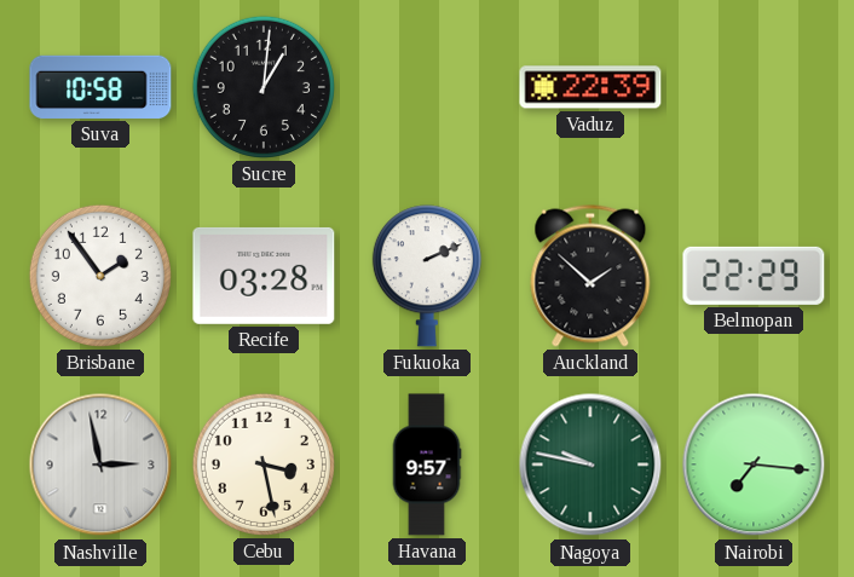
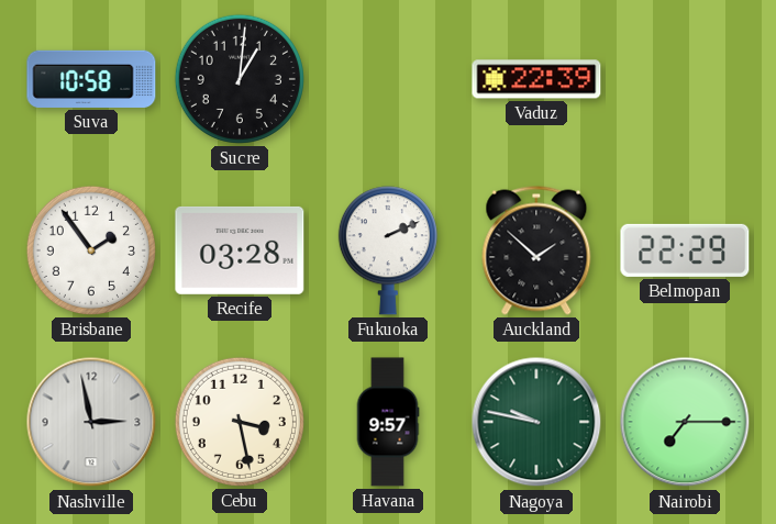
Nairobi: 7:16 -> 7:15
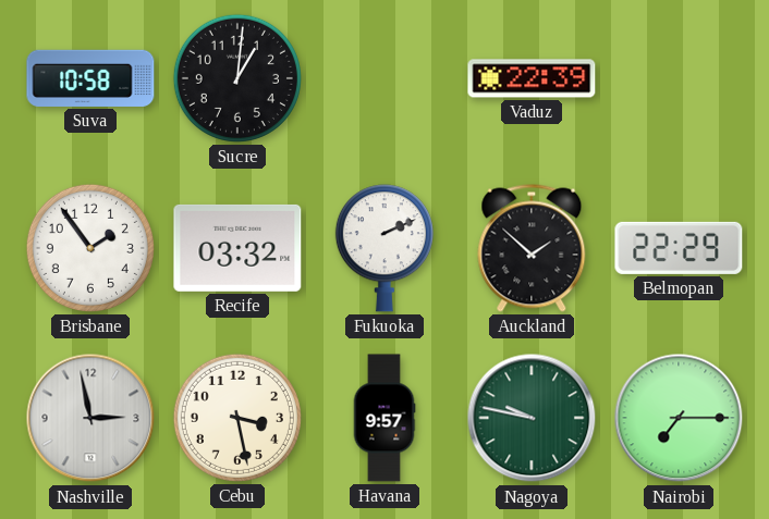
Recife: 03:28 -> 03:32
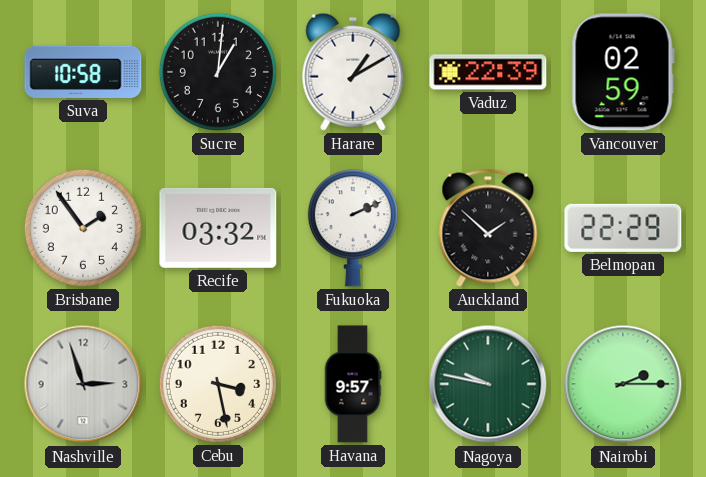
Harare: none -> 1:10
Vancouver: none -> 02:59
Nashville: 2:58 -> 2:57
Nairobi: 7:15 -> 2:15
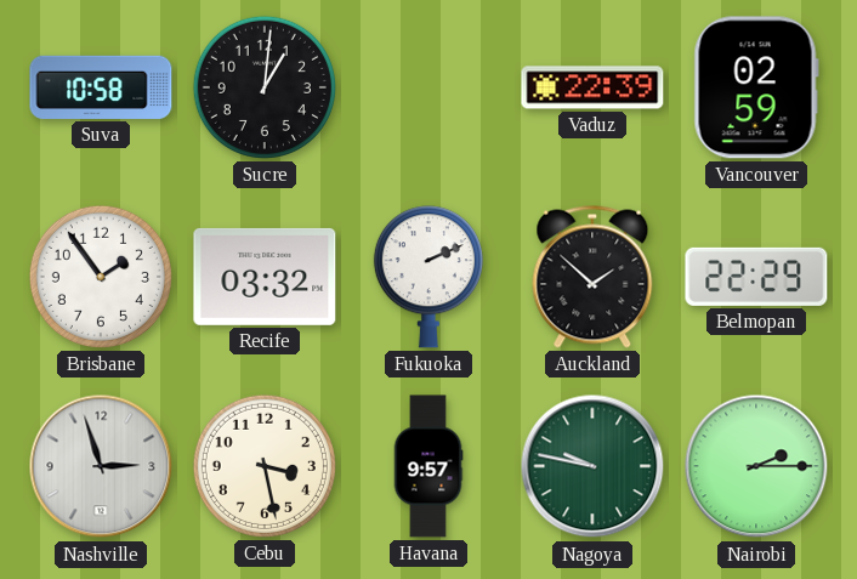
Harare: 1:10 -> none
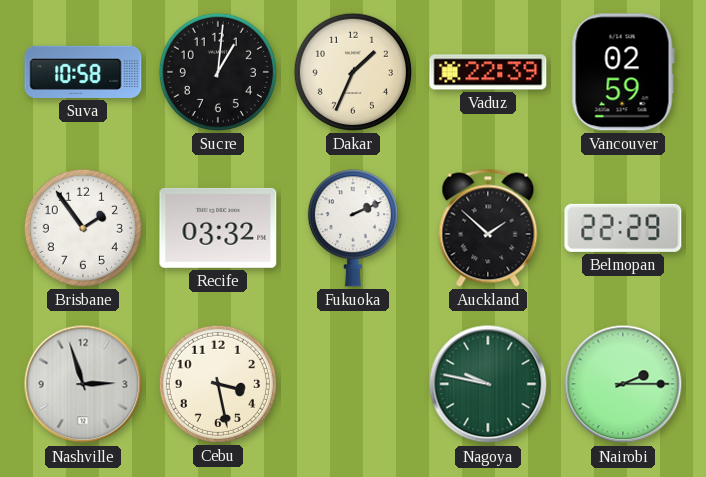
Dakar: none -> 1:34
Havana: 9:57 -> none
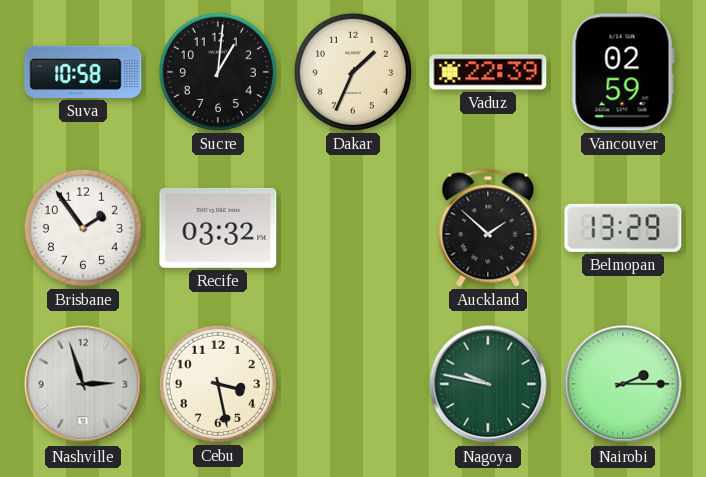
Fukuoka: 2:11 -> none
Belmopan: 22:29 -> 13:29
